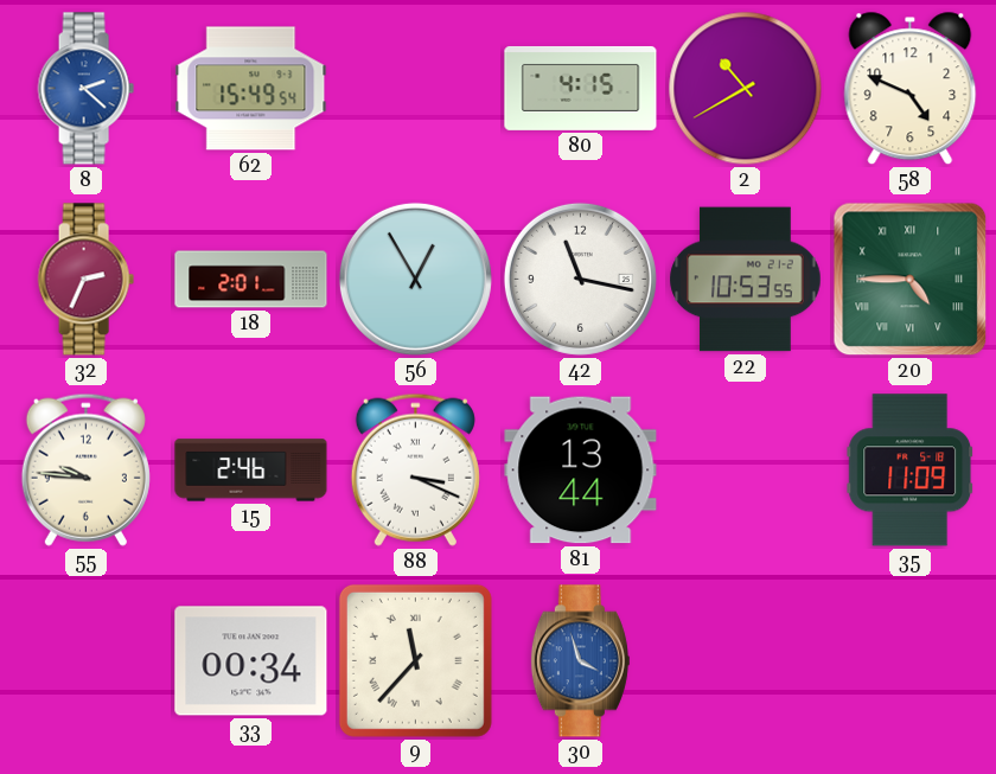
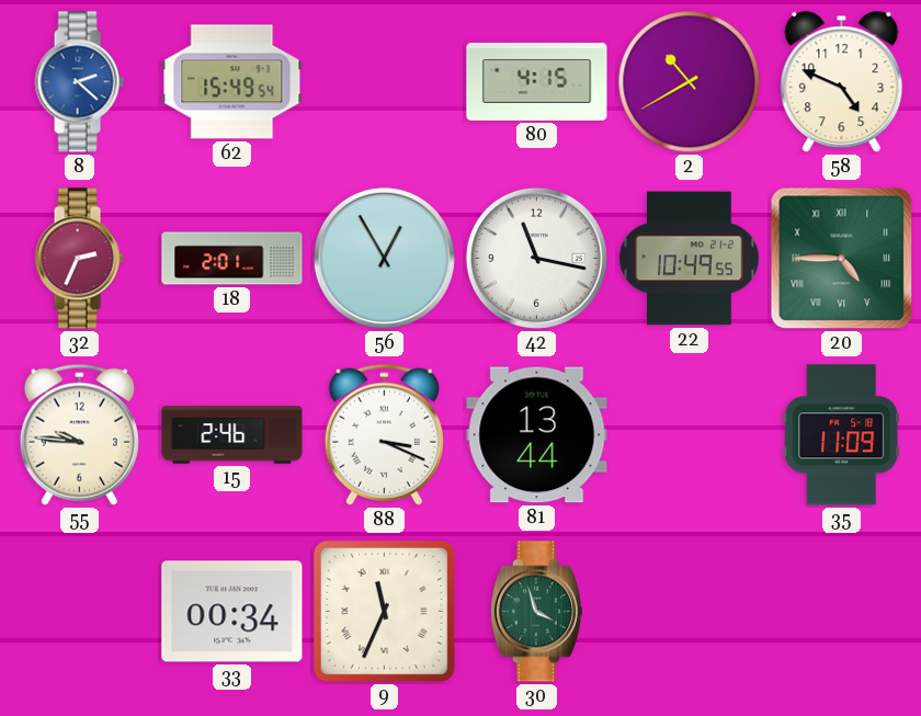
22: 10:53 -> 10:49
9: 11:37 -> 11:34
30 dial: blue -> green
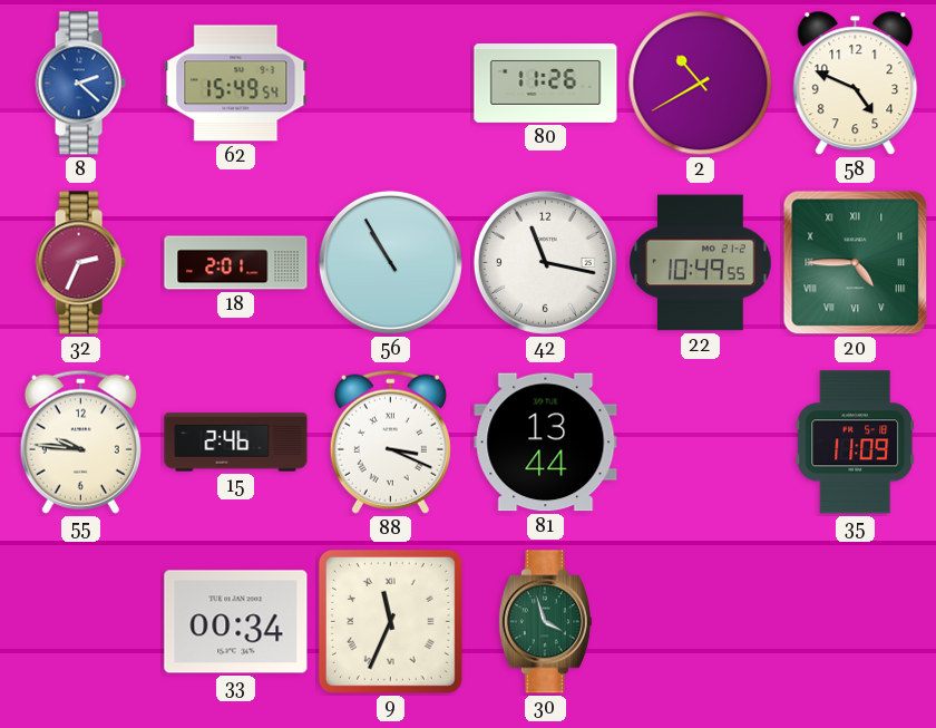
80: 4:15 -> 11:26
56: 12:55 -> 10:55
